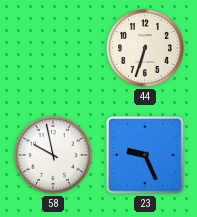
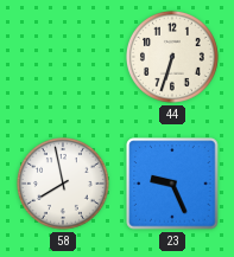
58: 9:58 -> 7:58
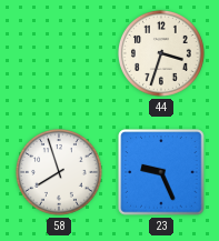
44: 6:33 -> 3:33
58: 7:58 -> 7:57
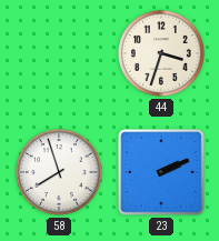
23: 9:26 -> 2:11
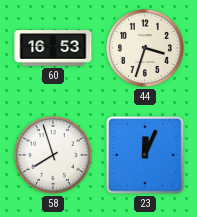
60: none -> 16:53
23: 2:11 -> 12:04
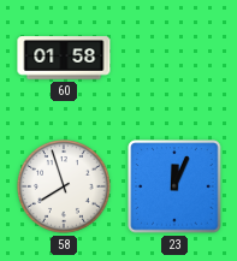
60: 16:53 -> 01:58
44: 3:33 -> none
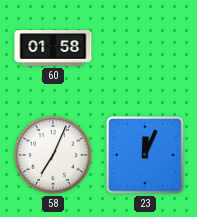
58: 7:57 -> 7:04
